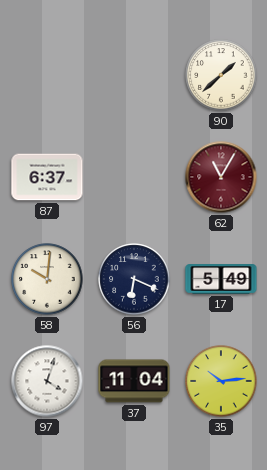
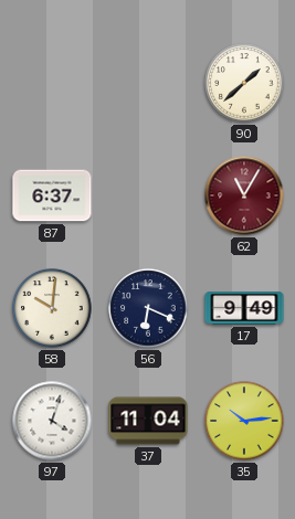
17: 5:49 -> 9:49
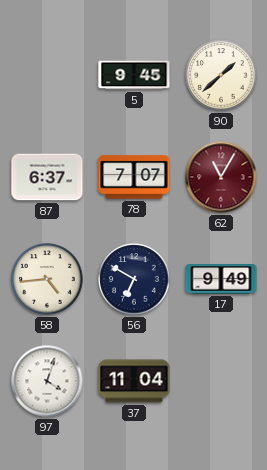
5: none -> 9:45
78: none -> 7:07
58: 10:01 -> 4:44
56: 6:19 -> 6:50
35: 10:14 -> none
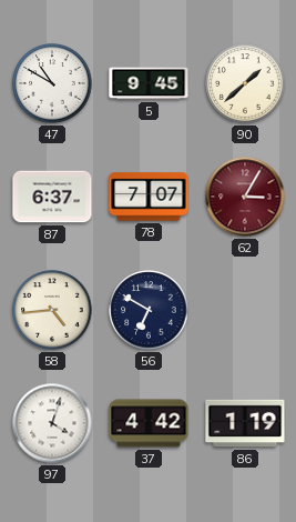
47: none -> 10:50
62: 11:05 -> 3:05
17: 9:49 -> none
37: 11:04 -> 4:42
86: none -> 1:19
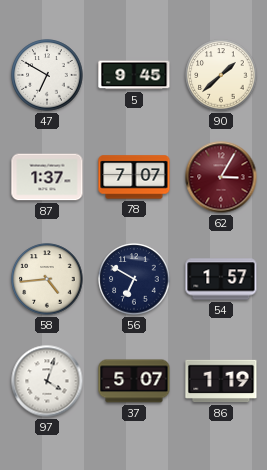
47: 10:50 -> 6:50
87: 6:37 -> 1:37
54: none -> 1:57
37: 4:42 -> 5:07
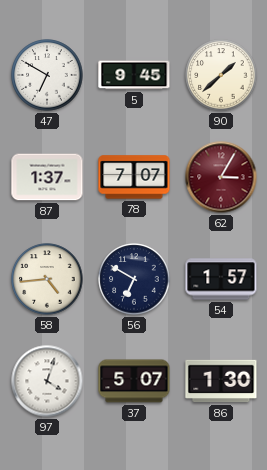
86: 1:19 -> 1:30
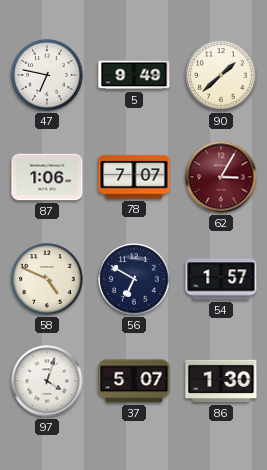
47: 6:50 -> 6:47
5: 9:45 -> 9:49
87: 1:37 -> 1:06
58: 4:44 -> 4:49
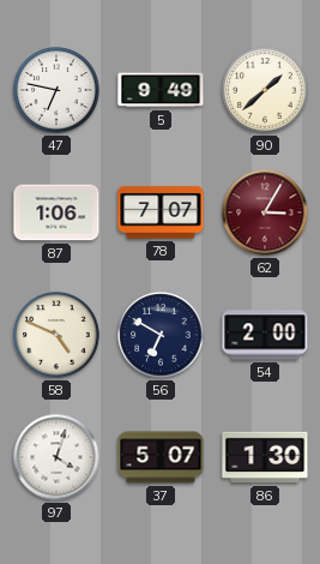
54: 1:57 -> 2:00
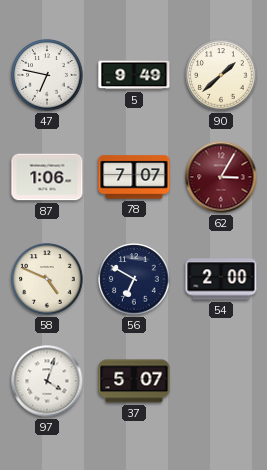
86: 1:30 -> none
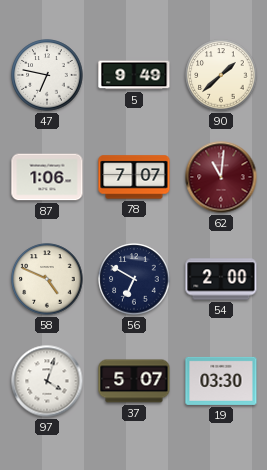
62: 3:05 -> 11:01
19: none -> 03:30
